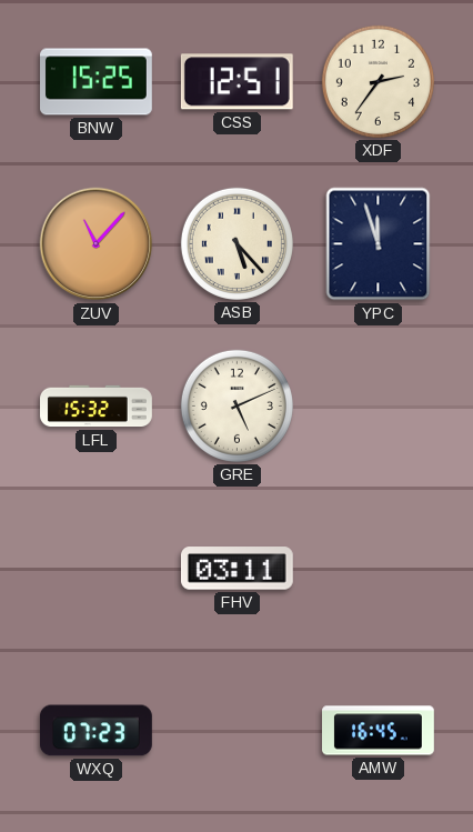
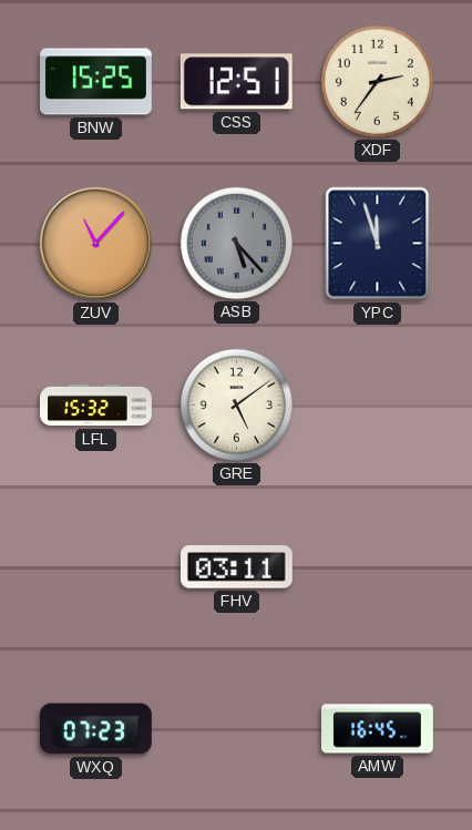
ASB dial: cream -> grey
GRE: 5:11 -> 5:09
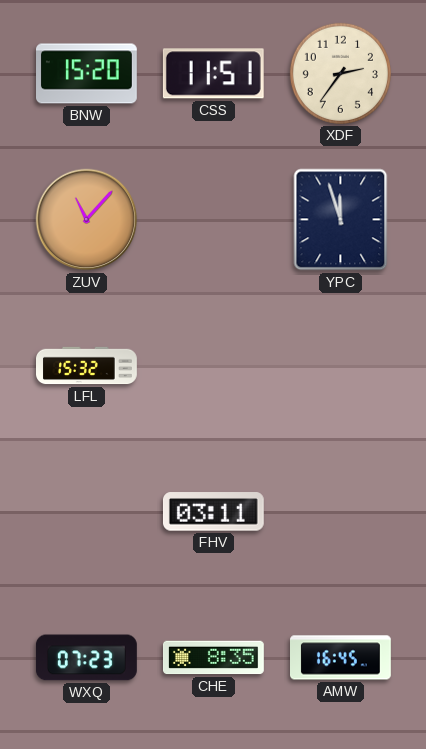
BNW: 15:25 -> 15:20
CSS: 12:51 -> 11:51
ASB: 5:23 -> none
GRE: 5:09 -> none
CHE: none -> 8:35
